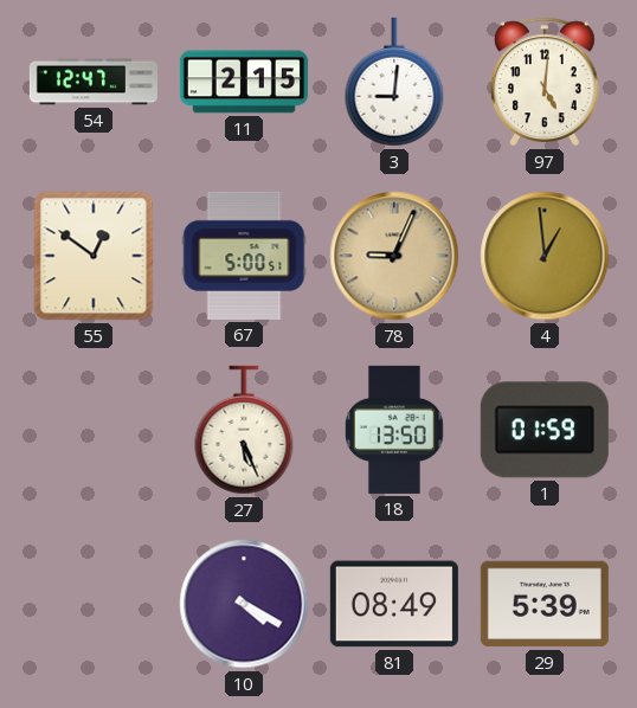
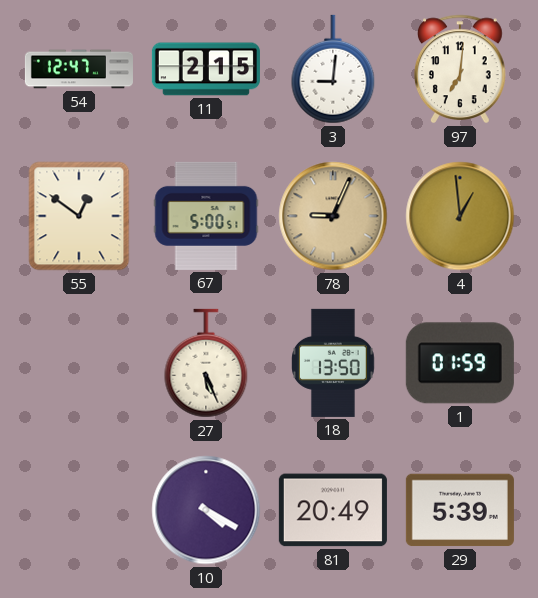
97: 5:01 -> 7:01
81: 08:49 -> 20:49
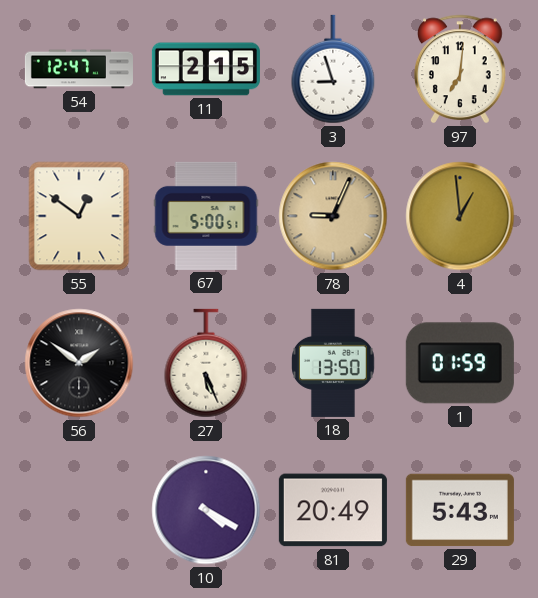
3: 9:01 -> 8:57
56: none -> 1:51
29: 5:39 -> 5:43
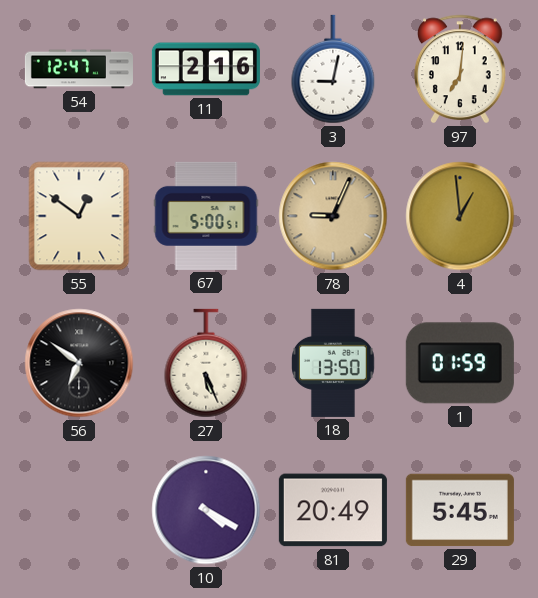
11: 2:15 -> 2:16
3: 8:57 -> 9:02
56: 1:51 -> 6:51
29: 5:43 -> 5:45
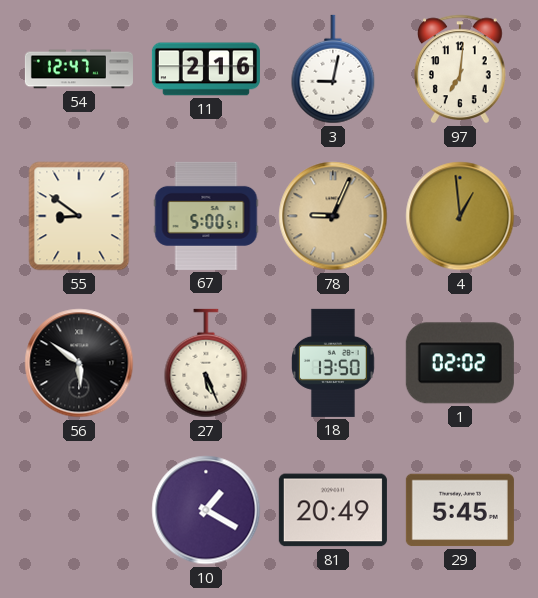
55: 12:51 -> 8:51
56: 6:51 -> 5:51
1: 01:59 -> 02:02
10: 4:20 -> 1:20
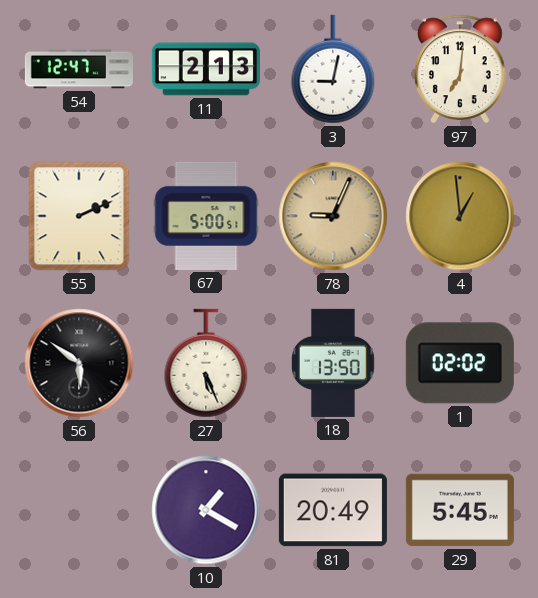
11: 2:16 -> 2:13
55: 8:51 -> 2:11
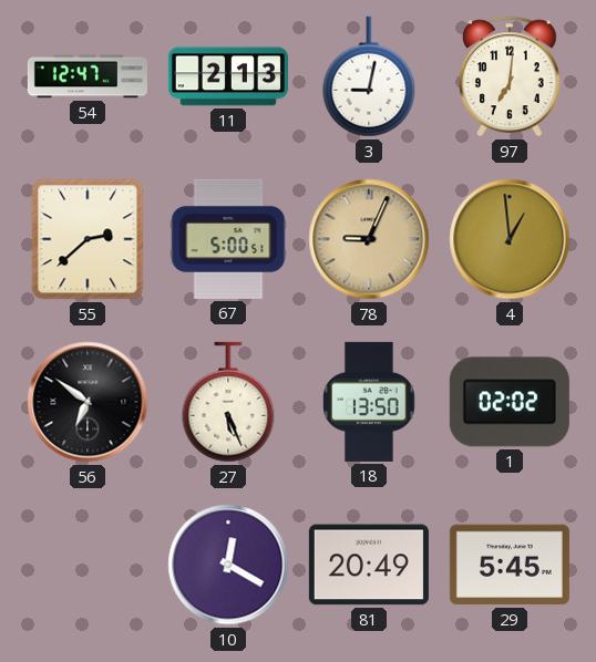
55: 2:11 -> 2:38
56: 5:51 -> 6:51
10: 1:20 -> 12:20
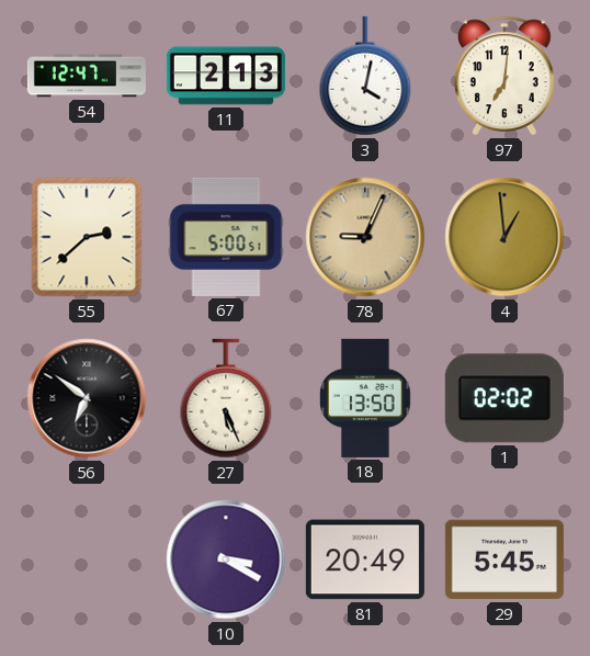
3: 9:02 -> 4:02
10: 12:20 -> 3:20
